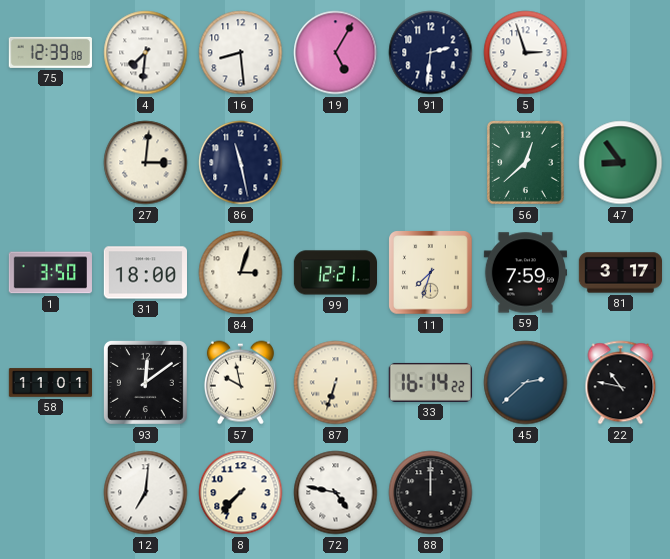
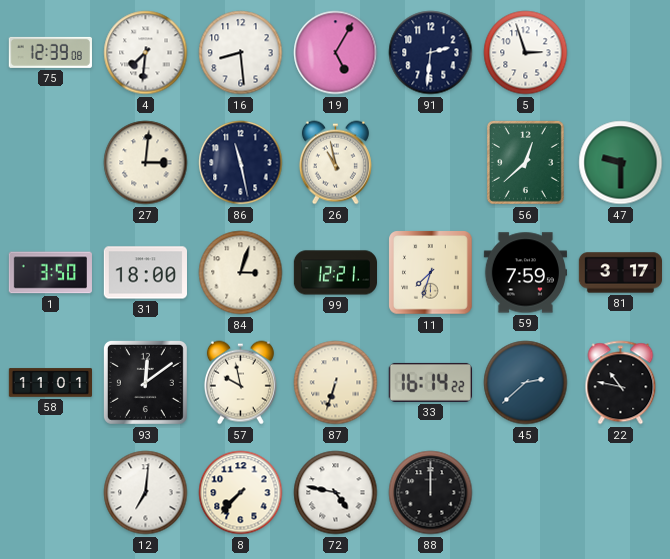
26: none -> 10:58
47: 8:54 -> 9:30
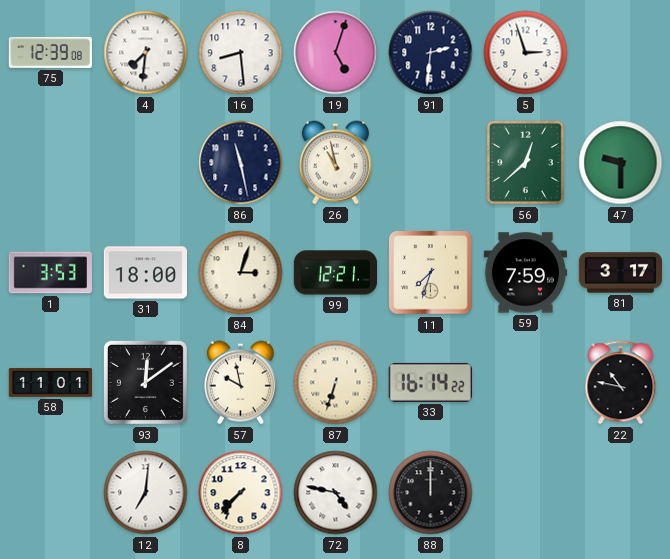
19: 5:05 -> 5:03
27: 3:01 -> none
1: 3:50 -> 3:53
45: 2:38 -> none
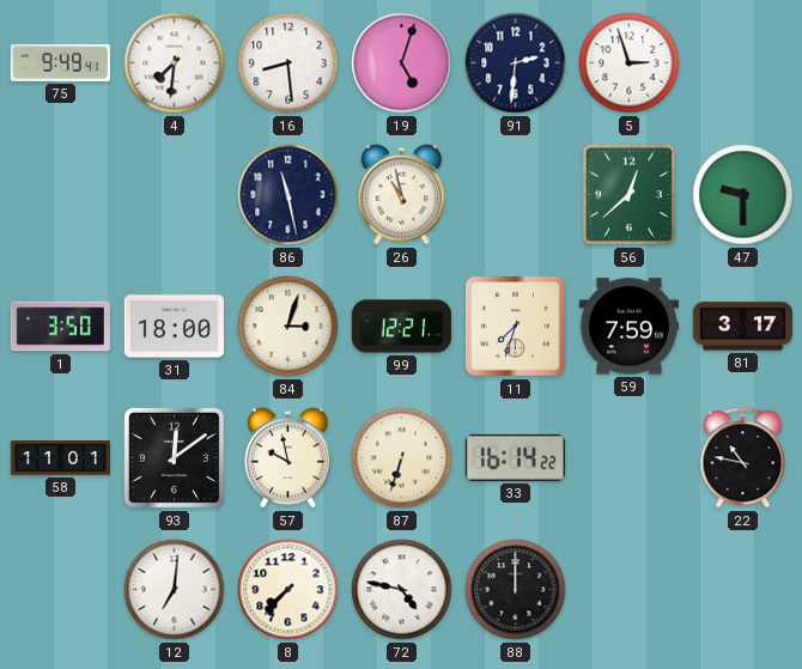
75: 12:39 -> 9:49
1: 3:53 -> 3:50
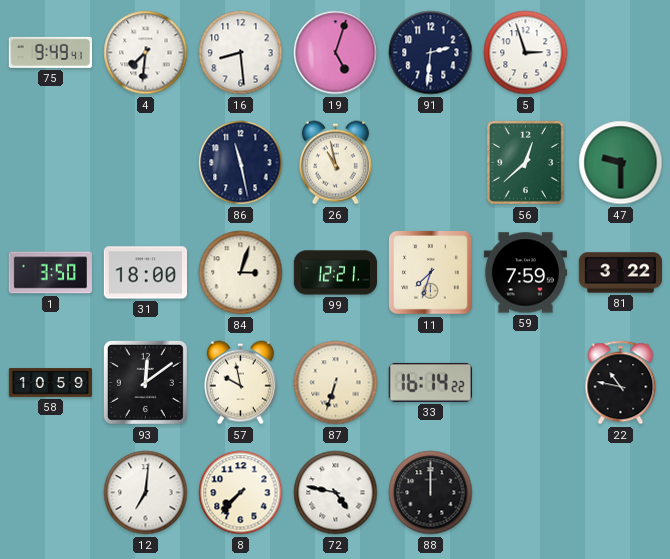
81: 3:17 -> 3:22
58: 11:01 -> 10:59
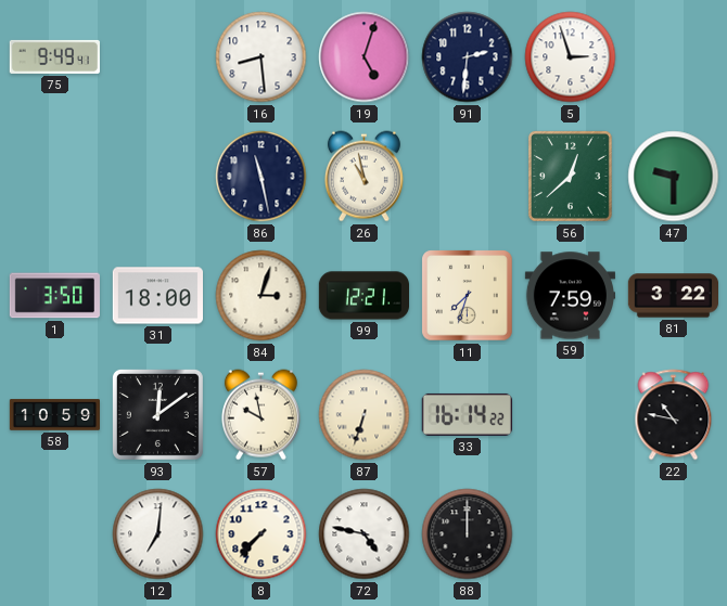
4: 7:31 -> none
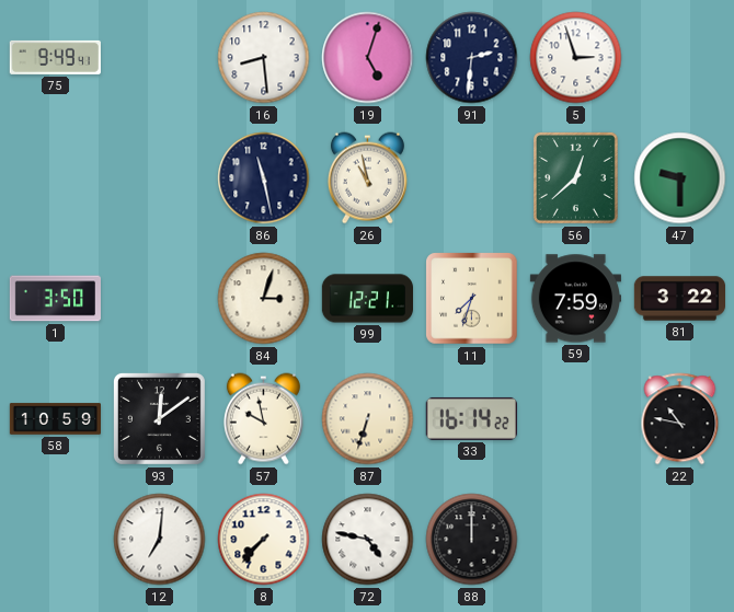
31: 18:00 -> none
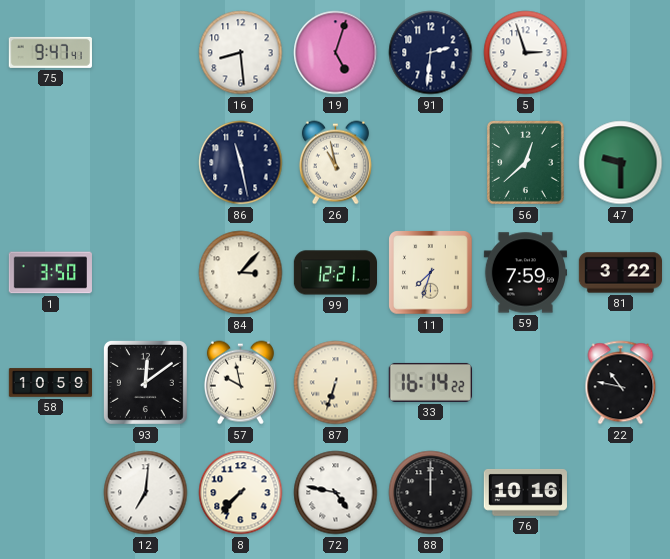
75: 9:49 -> 9:47
84: 3:03 -> 3:07
76: none -> 10:16
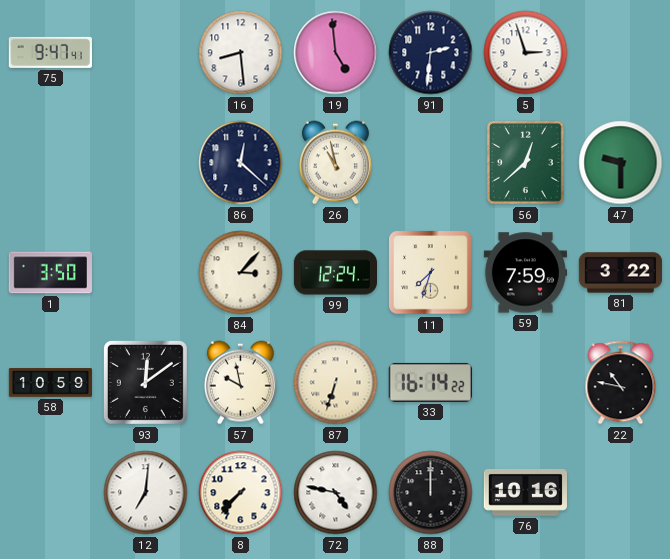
19: 5:03 -> 4:59
86: 11:28 -> 12:22
99: 12:21 -> 12:24
